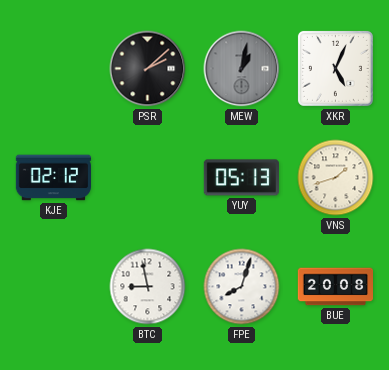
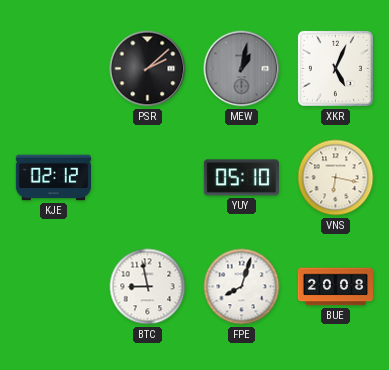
YUY: 05:13 -> 05:10
VNS: 1:42 -> 6:17
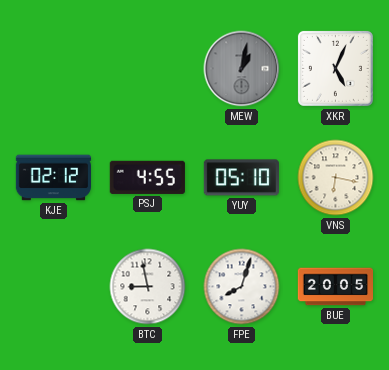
PSR: 2:08 -> none
PSJ: none -> 4:55
BUE: 20:08 -> 20:05
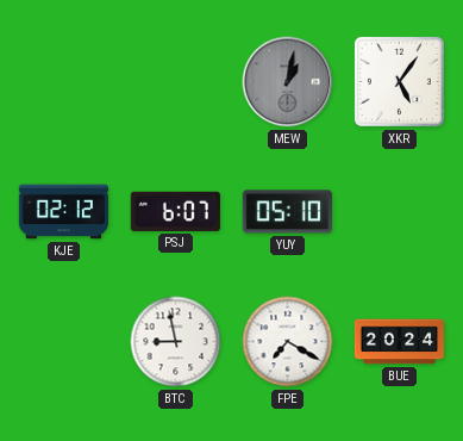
XKR: 5:04 -> 5:06
PSJ: 4:55 -> 6:07
VNS: 6:17 -> none
FPE: 8:03 -> 7:20
BUE: 20:05 -> 20:24
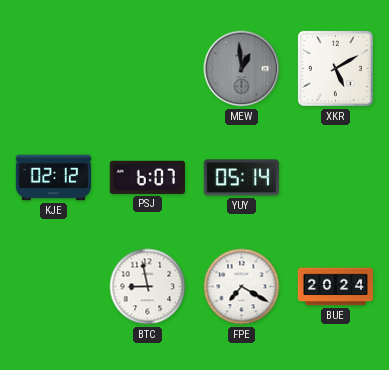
MEW: 1:02 -> 12:59
XKR: 5:06 -> 5:10
YUY: 05:10 -> 05:14
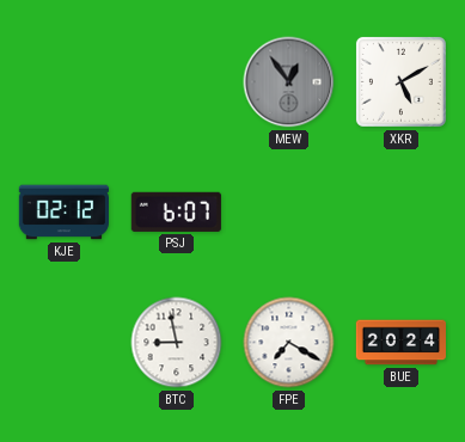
MEW: 12:59 -> 12:54
YUY: 05:14 -> none
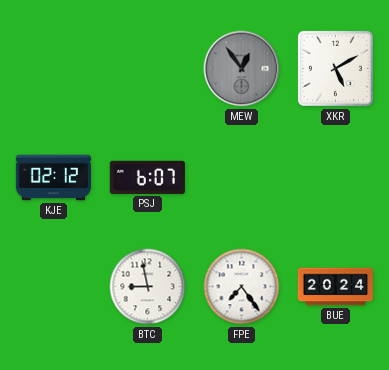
FPE: 7:20 -> 7:24
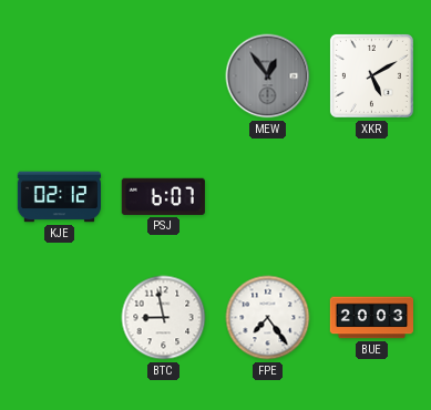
BUE: 20:24 -> 20:03
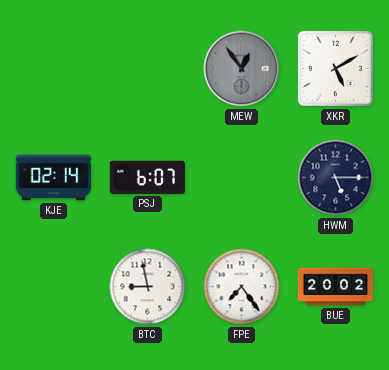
KJE: 02:12 -> 02:14
HWM: none -> 5:15
BUE: 20:03 -> 20:02
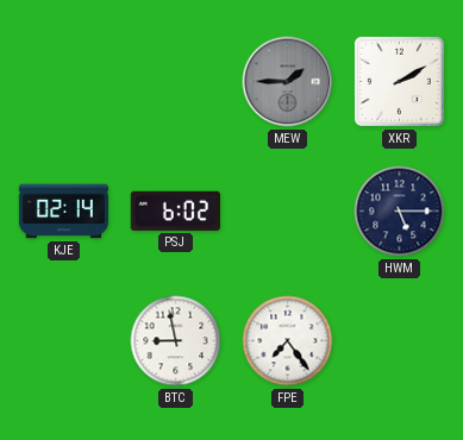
MEW: 12:54 -> 1:45
XKR: 5:10 -> 2:10
PSJ: 6:07 -> 6:02
BUE: 20:02 -> none
